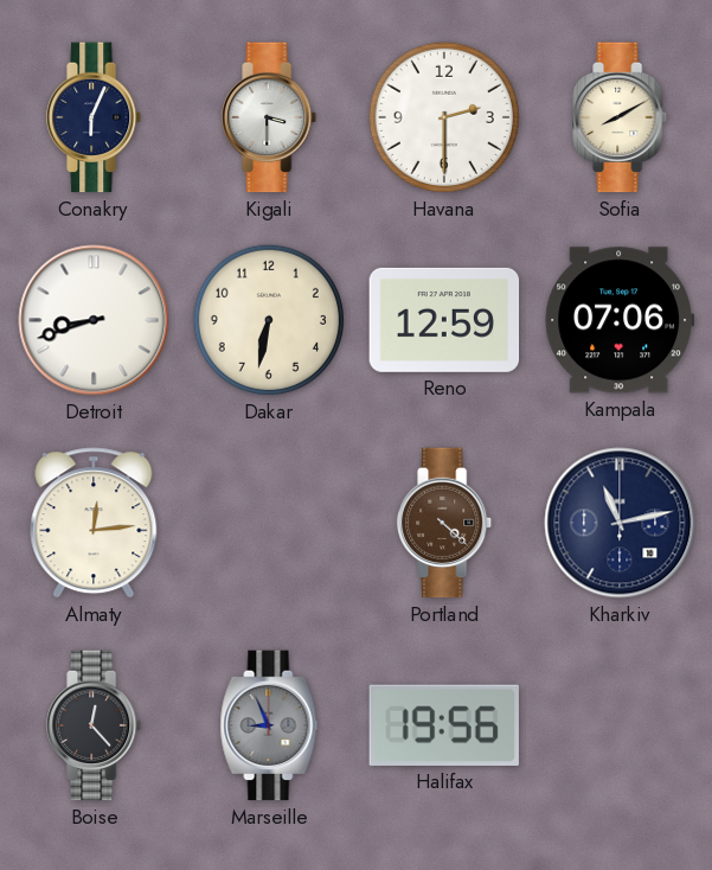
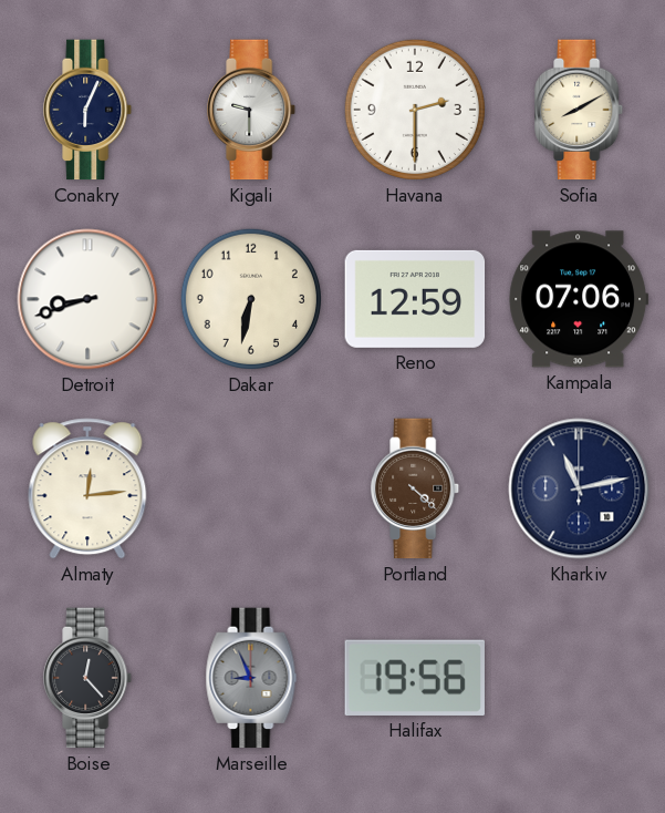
Kigali: 3:30 -> 9:30
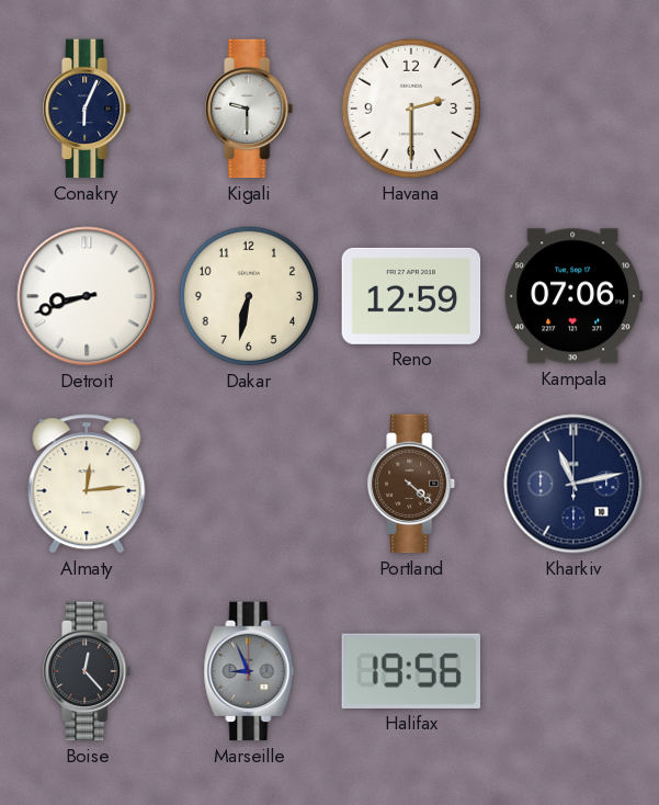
Sofia: 8:10 -> none
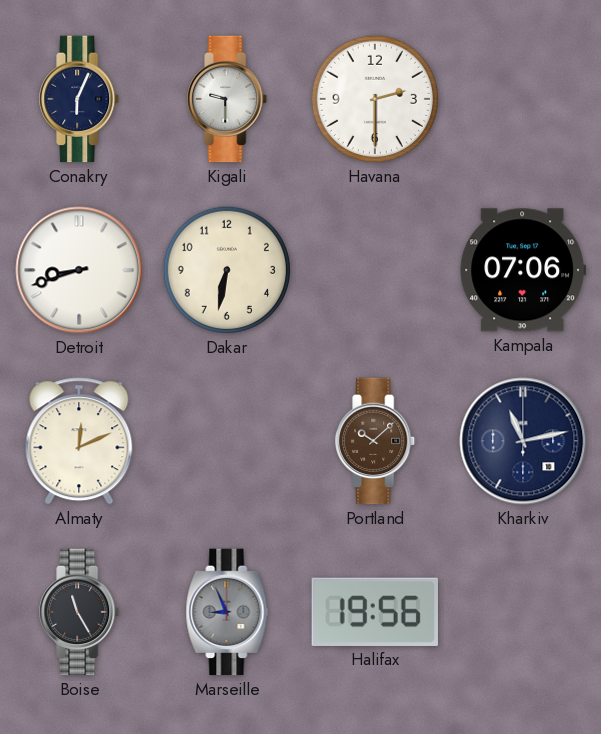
Reno: 12:59 -> none
Almaty: 12:14 -> 12:11
Portland: 4:22 -> 10:08
Boise: 12:23 -> 11:25
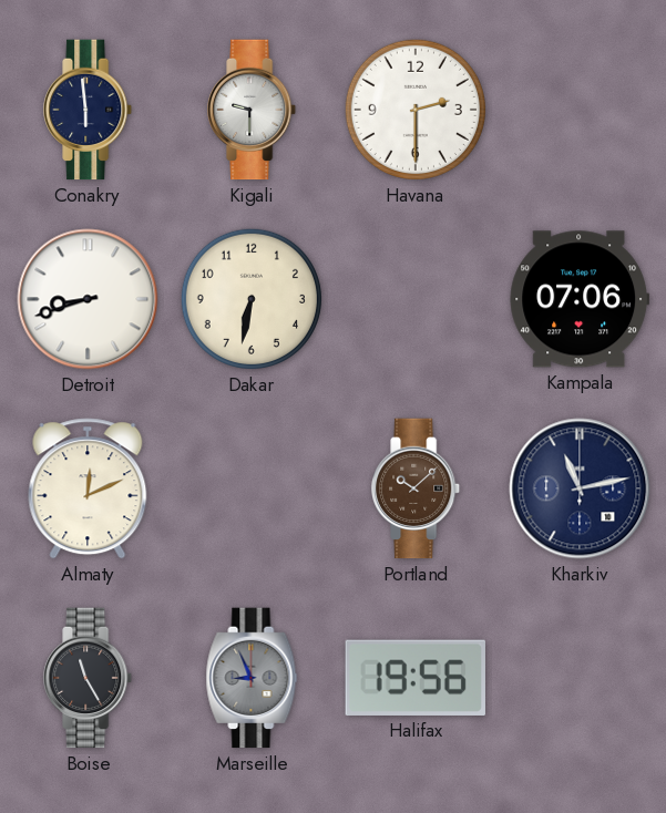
Conakry: 6:04 -> 5:59
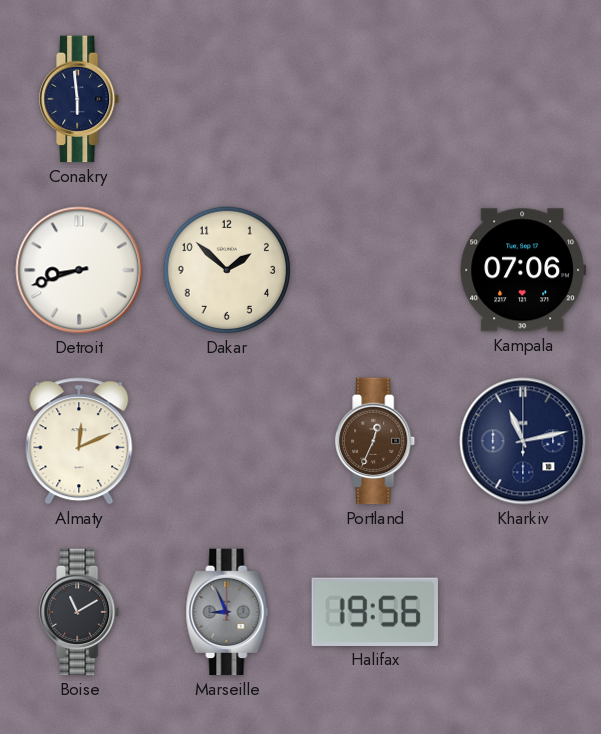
Kigali: 9:30 -> none
Havana: 2:30 -> none
Dakar: 6:32 -> 1:52
Portland: 10:08 -> 12:34
Boise: 11:25 -> 11:10
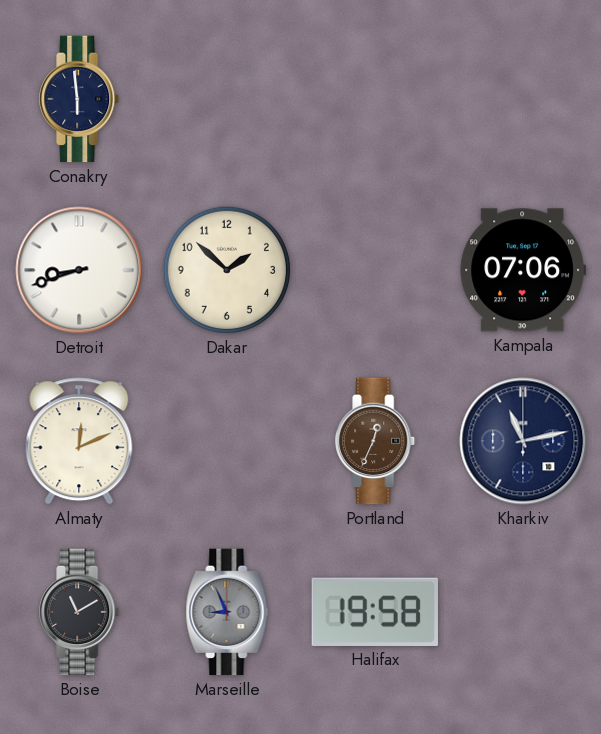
Halifax: 19:56 -> 19:58
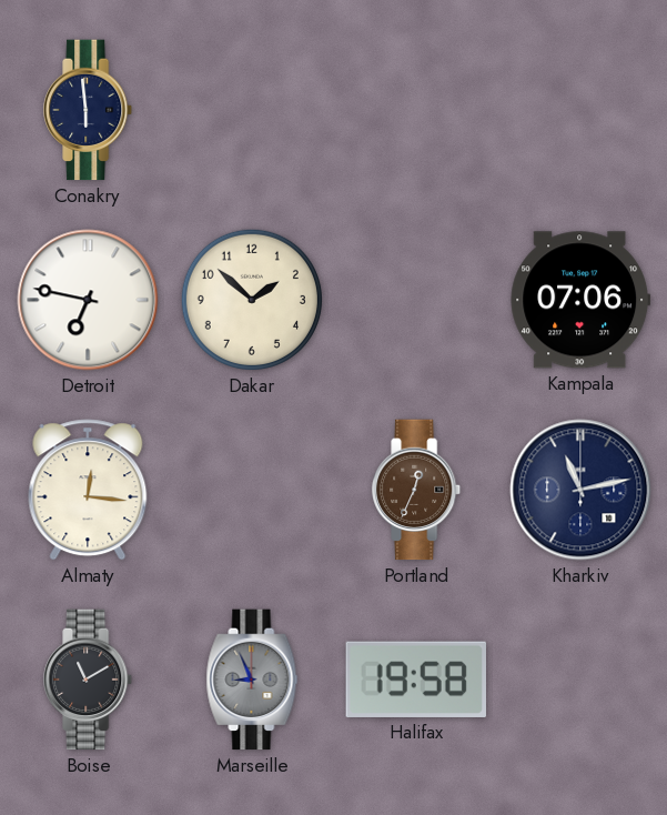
Detroit: 8:42 -> 6:47
Almaty: 12:11 -> 12:16
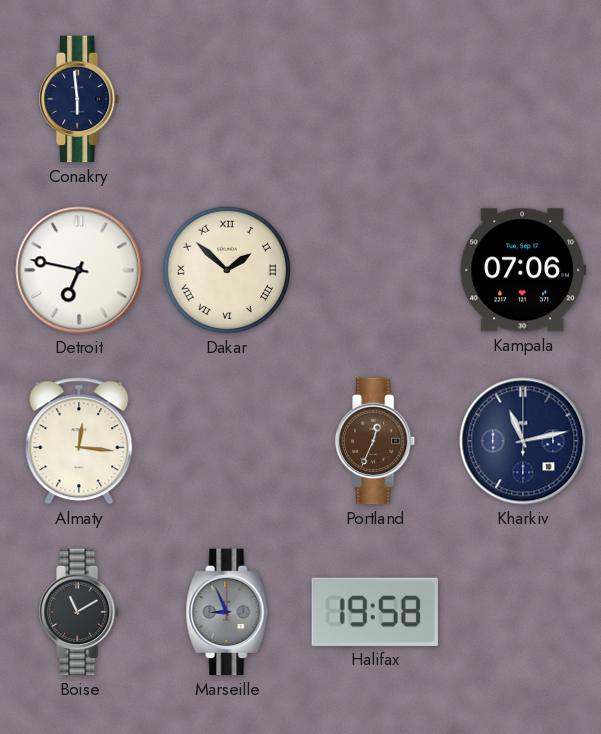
Dakar numerals: Arabic -> Roman
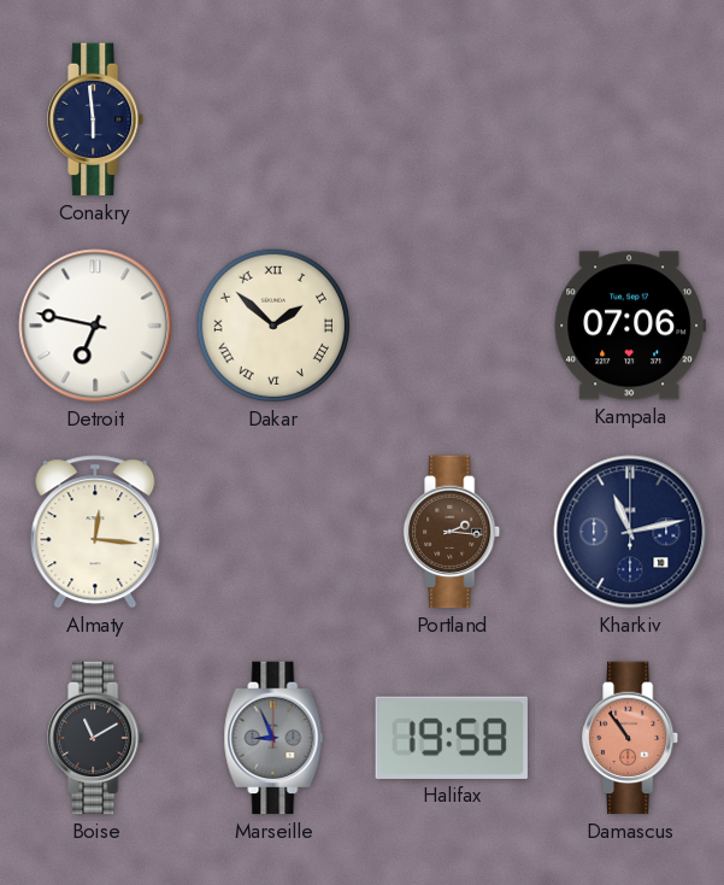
Portland: 12:34 -> 2:16
Damascus: none -> 10:54
